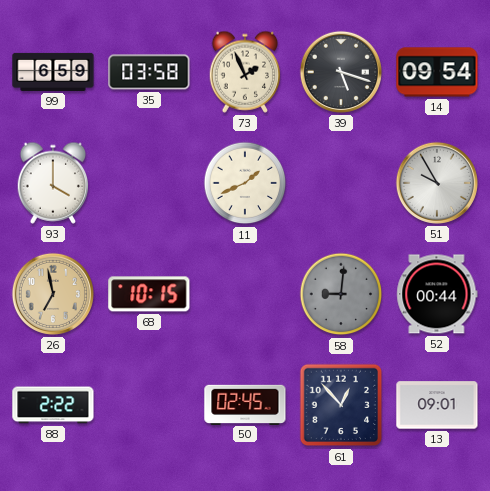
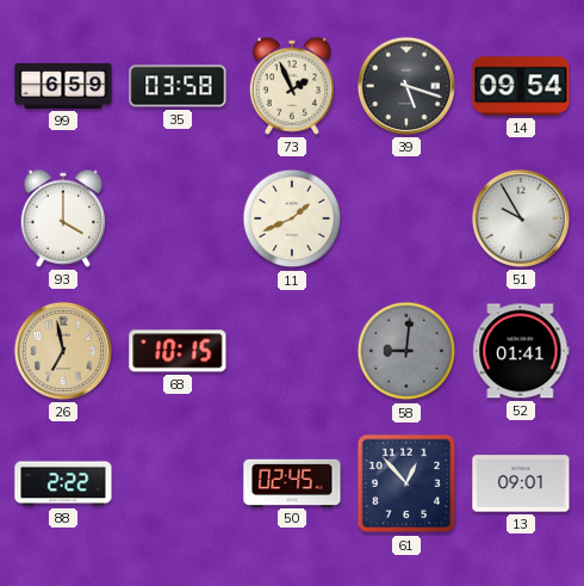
52: 00:44 -> 01:41
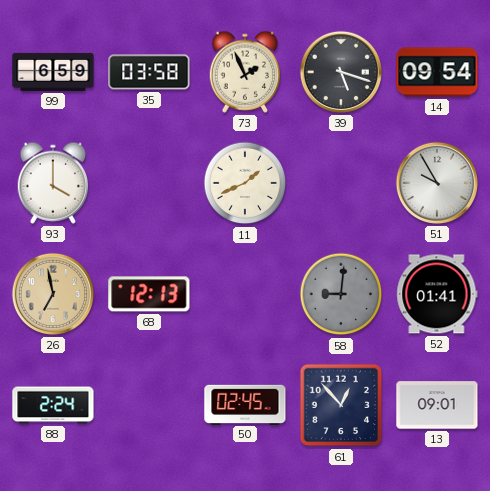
68: 10:15 -> 12:13
88: 2:22 -> 2:24
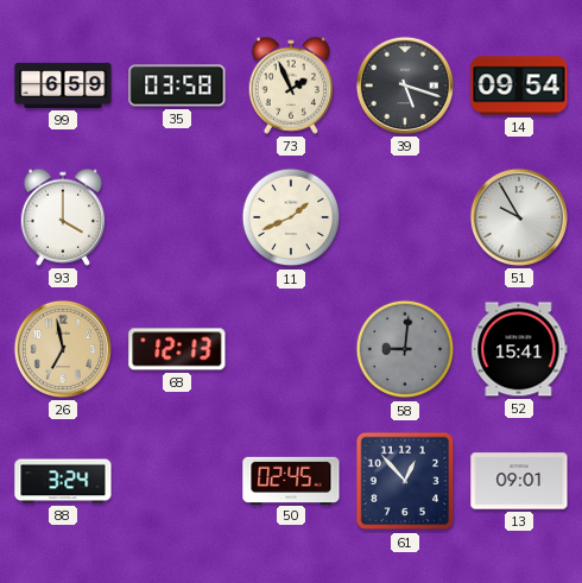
52: 01:41 -> 15:41
88: 2:24 -> 3:24
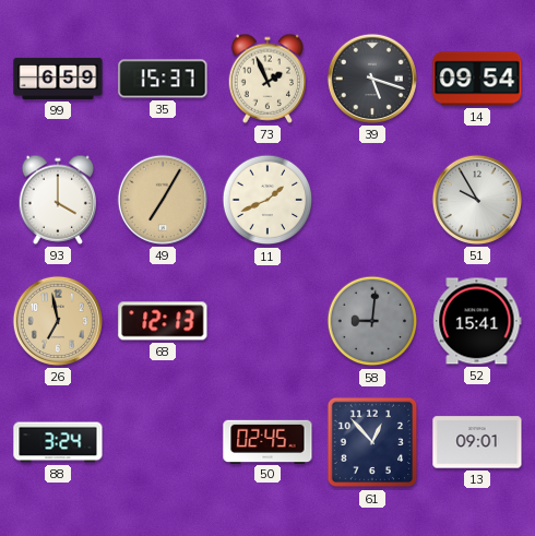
35: 03:58 -> 15:37
49: none -> 7:05
